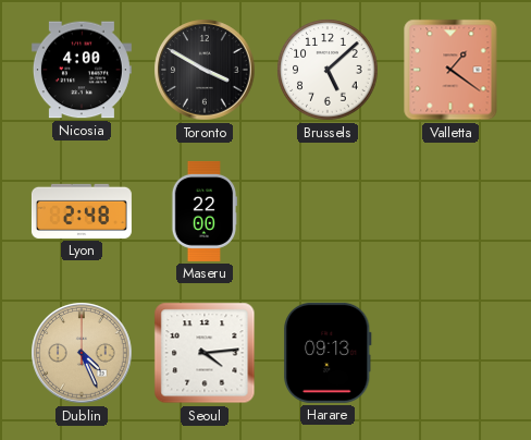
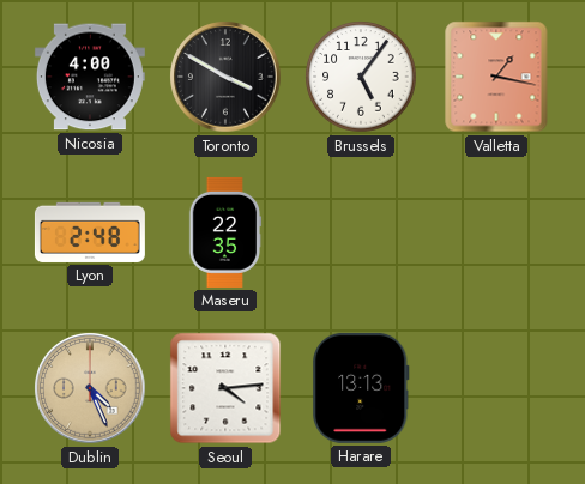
Brussels: 5:08 -> 5:06
Valletta: 1:21 -> 1:17
Maseru: 22:00 -> 22:35
Harare: 09:13 -> 13:13
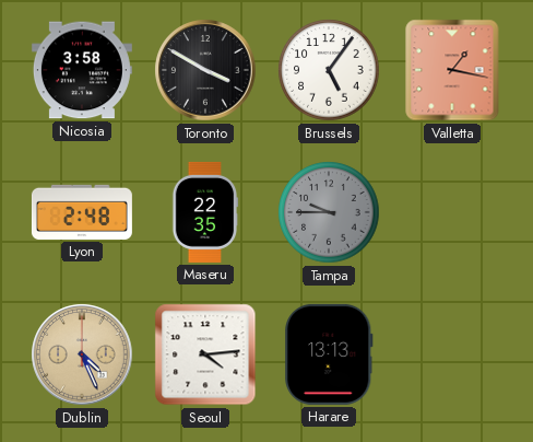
Nicosia: 4:00 -> 3:58
Tampa: none -> 9:45
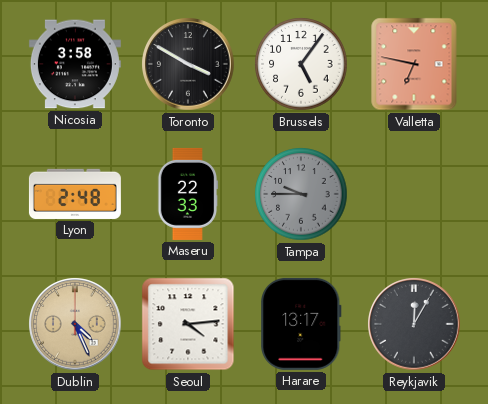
Valletta: 1:17 -> 6:47
Maseru: 22:35 -> 22:33
Harare: 13:13 -> 13:17
Reykjavik: none -> 12:05
